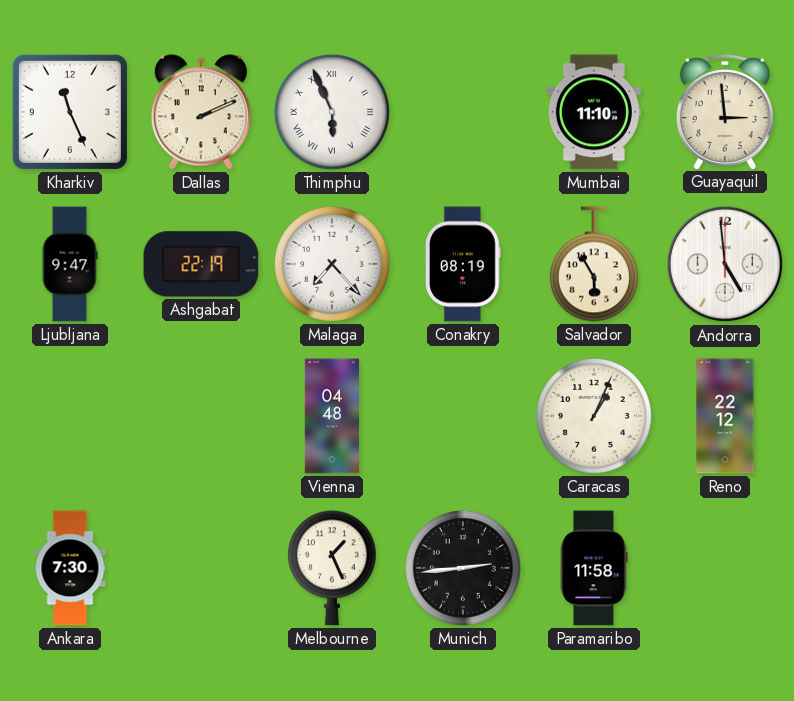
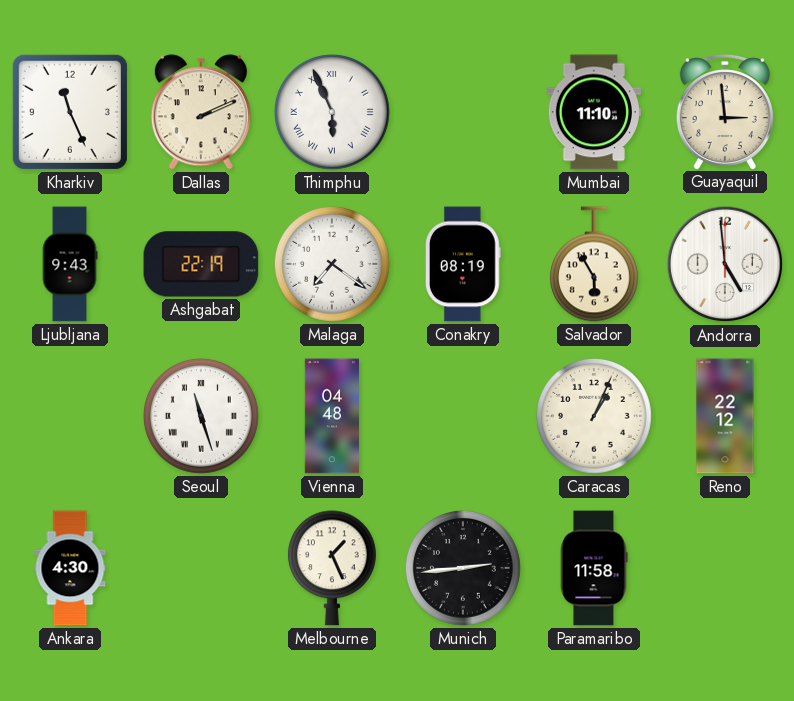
Ljubljana: 9:47 -> 9:43
Malaga: 7:23 -> 7:21
Seoul: none -> 11:27
Ankara: 7:30 -> 4:30
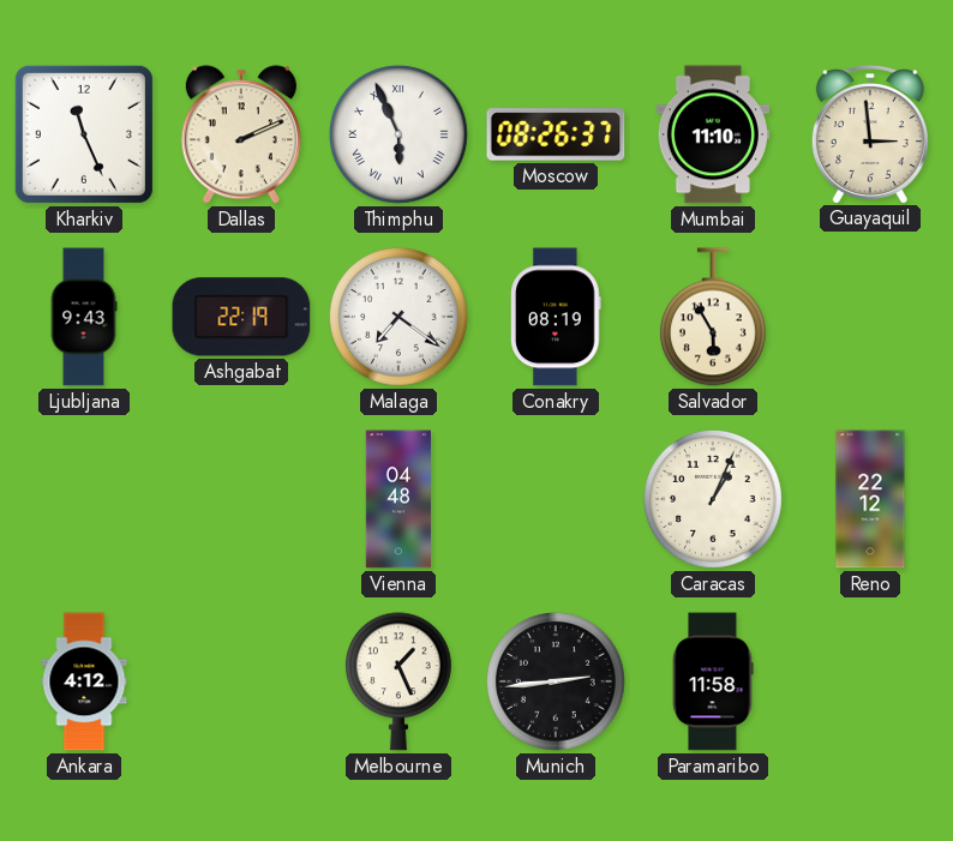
Moscow: none -> 08:26
Andorra: 4:59 -> none
Seoul: 11:27 -> none
Ankara: 4:30 -> 4:12
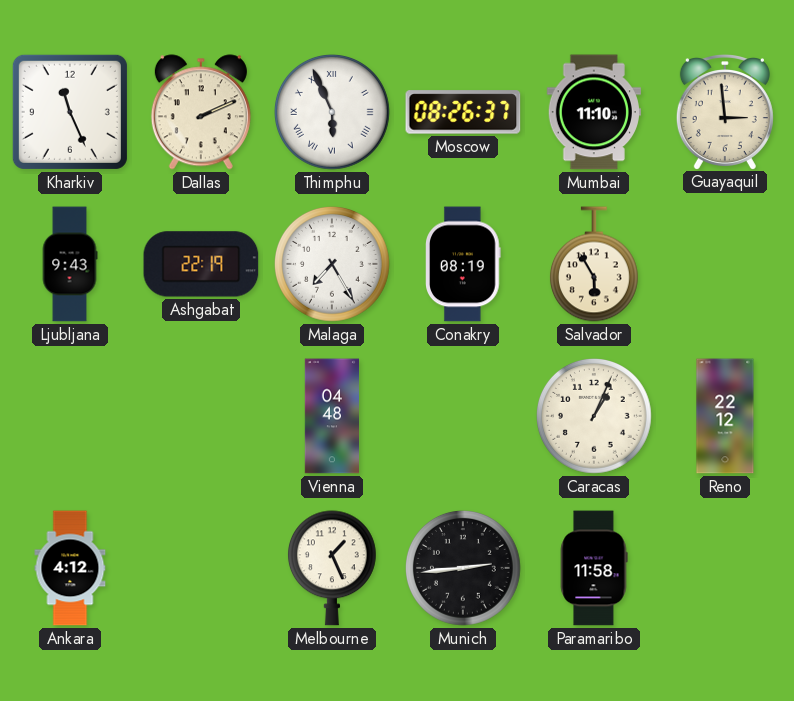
Malaga: 7:21 -> 7:25
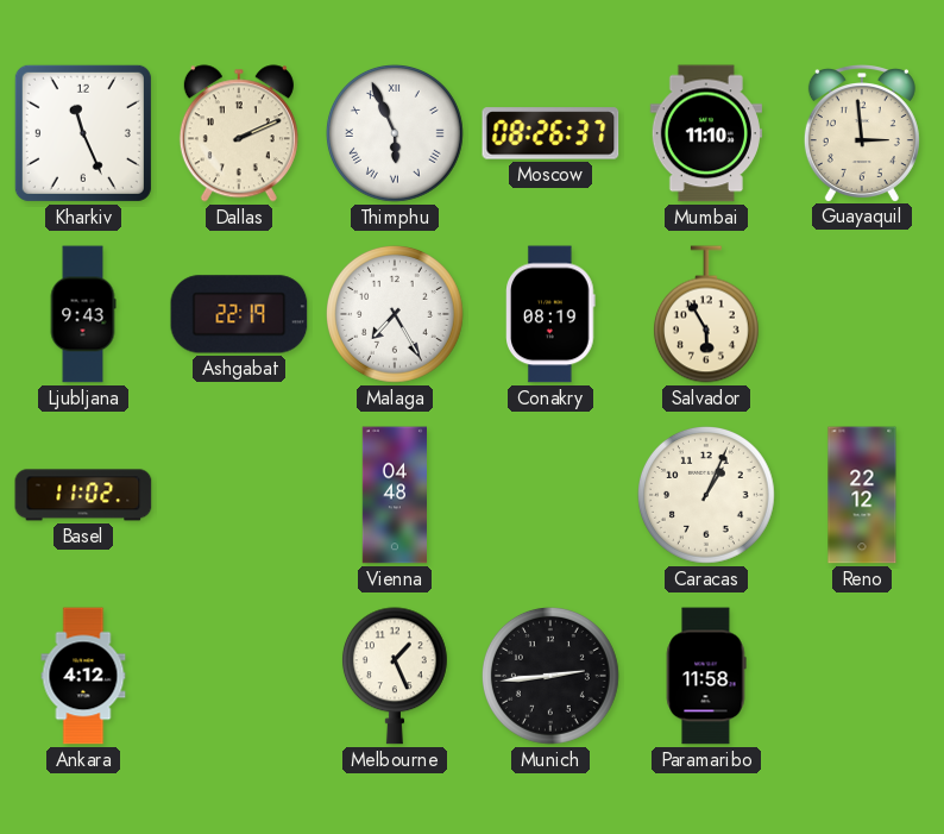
Basel: none -> 11:02
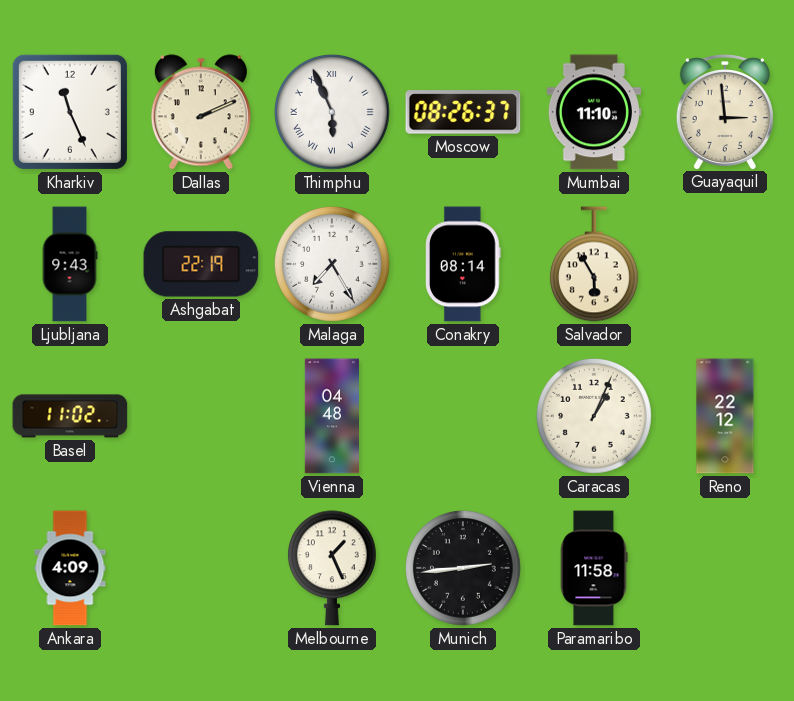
Conakry: 08:19 -> 08:14
Ankara: 4:12 -> 4:09
